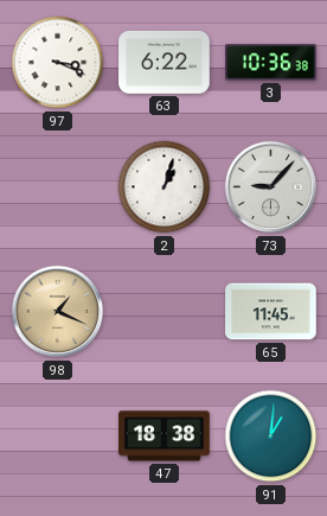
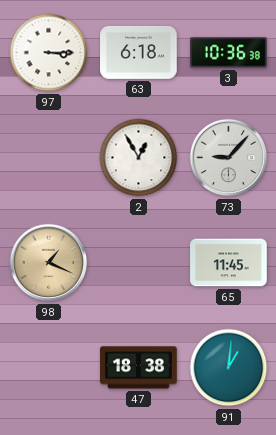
97: 3:19 -> 3:15
63: 6:22 -> 6:18
2: 1:03 -> 12:55
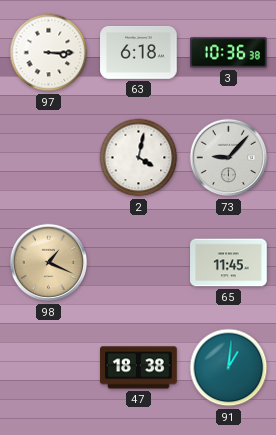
2: 12:55 -> 4:02
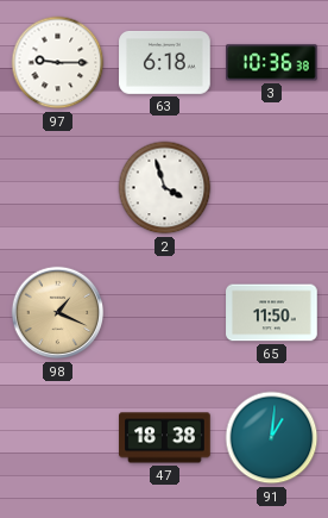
97: 3:15 -> 9:15
2: 4:02 -> 3:57
73: 9:07 -> none
65: 11:45 -> 11:50
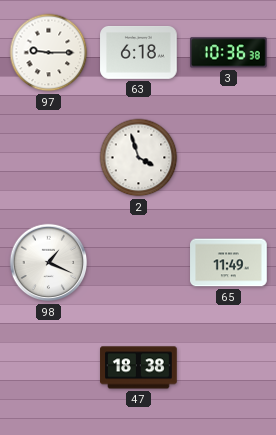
98 dial: champagne -> white
65: 11:50 -> 11:49
91: 1:01 -> none
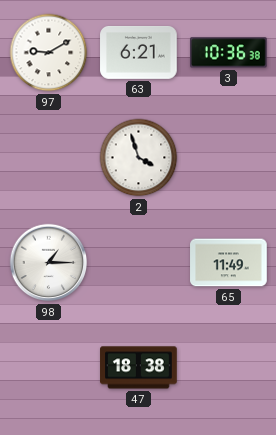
97: 9:15 -> 9:10
63: 6:18 -> 6:21
98: 1:19 -> 1:15
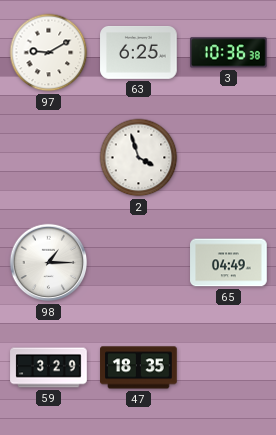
63: 6:21 -> 6:25
65: 11:49 -> 04:49
59: none -> 3:29
47: 18:38 -> 18:35
